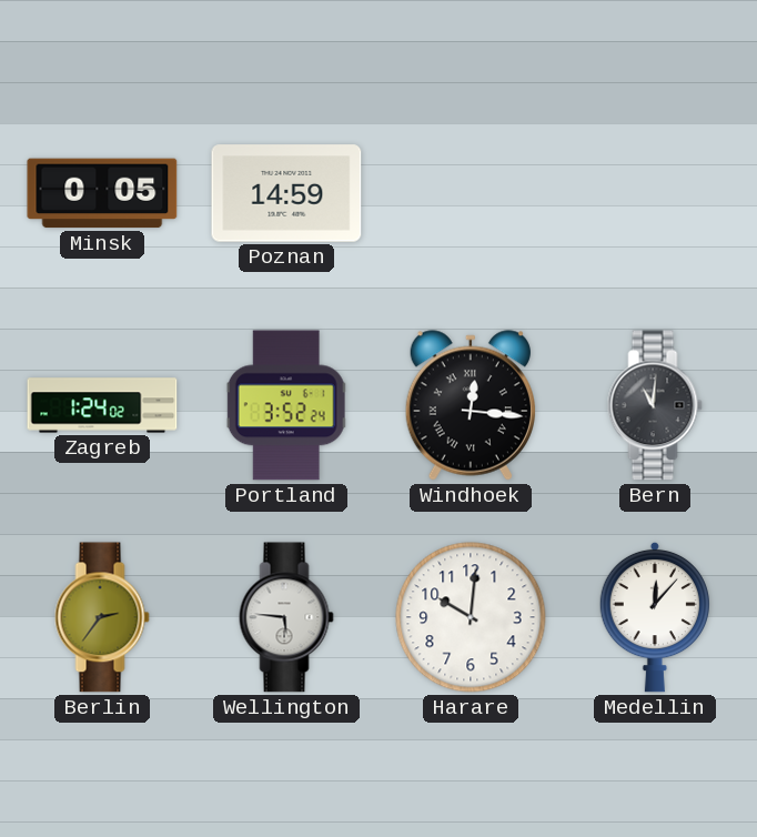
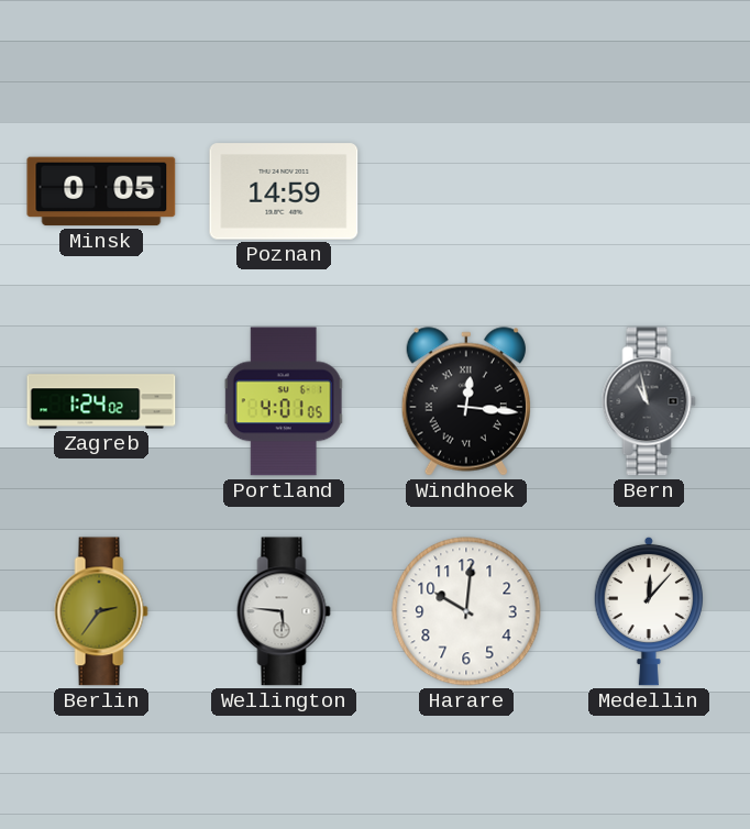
Portland: 3:52 -> 4:01
Bern: 11:01 -> 10:58
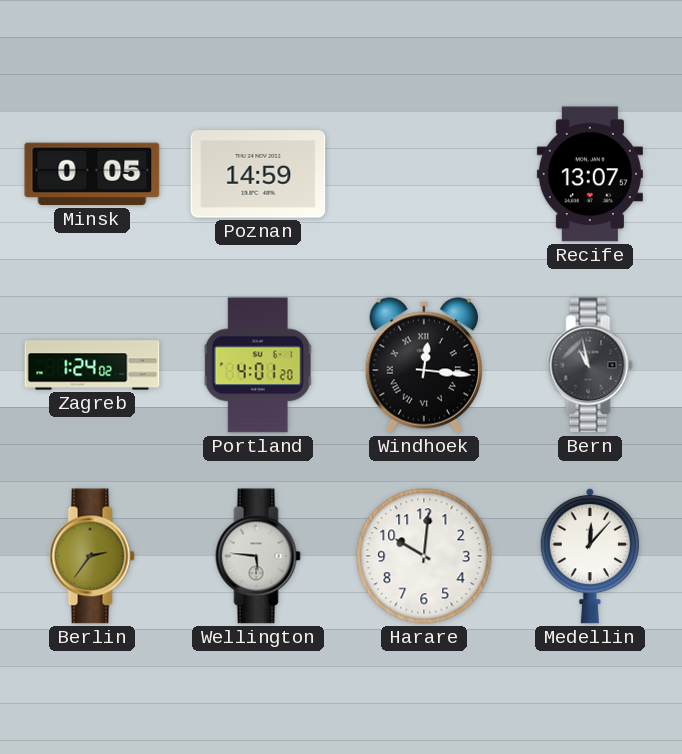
Recife: none -> 13:07
Portland: 4:01:05 -> 4:01:20
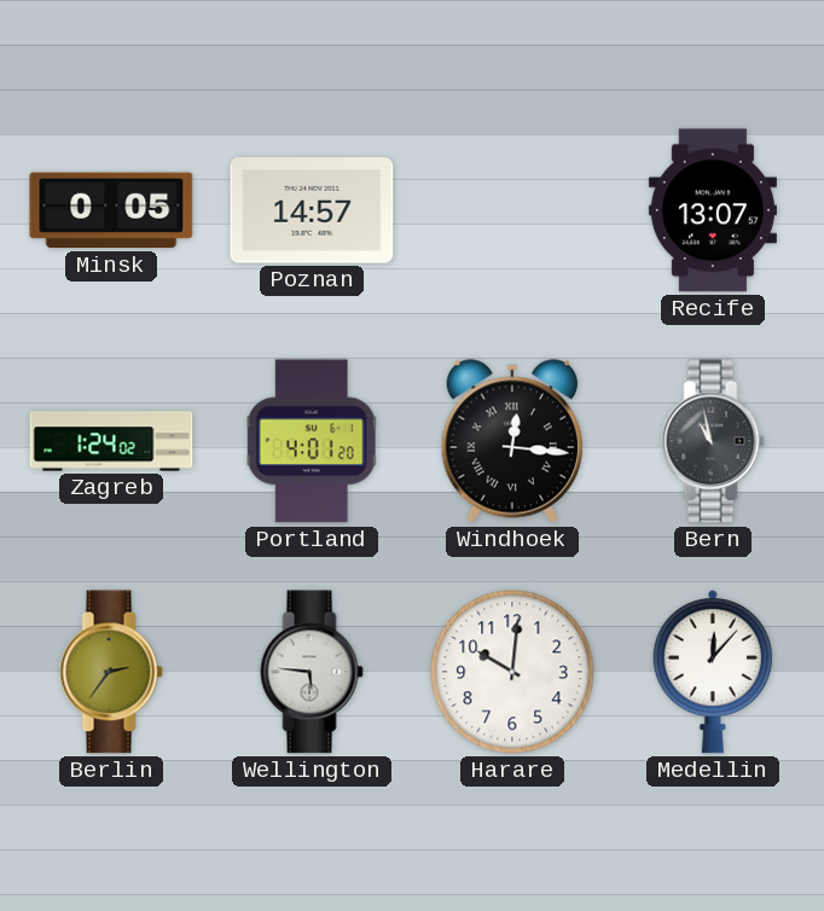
Poznan: 14:59 -> 14:57
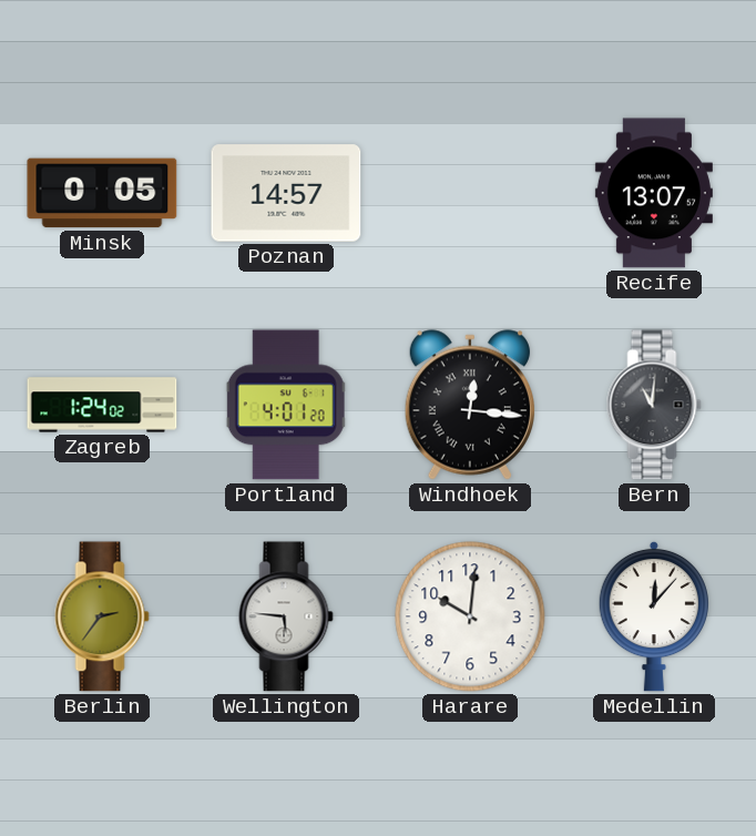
Bern: 10:58 -> 11:01
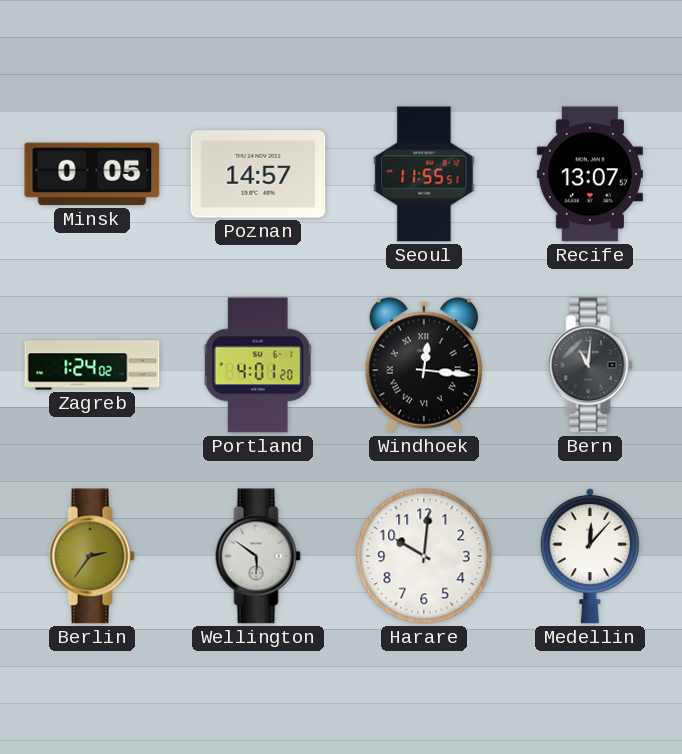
Seoul: none -> 11:55
Wellington: 5:46 -> 5:51
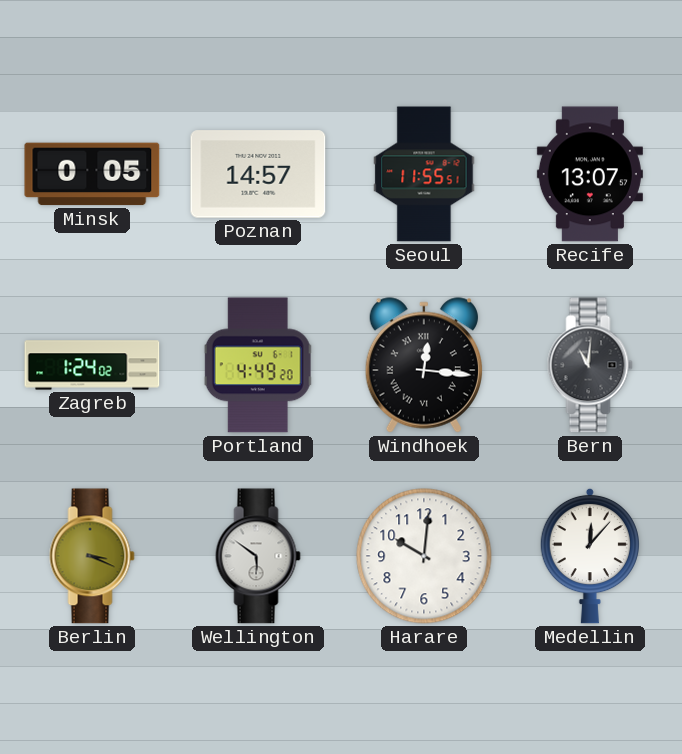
Portland: 4:01 -> 4:49
Berlin: 2:36 -> 3:19
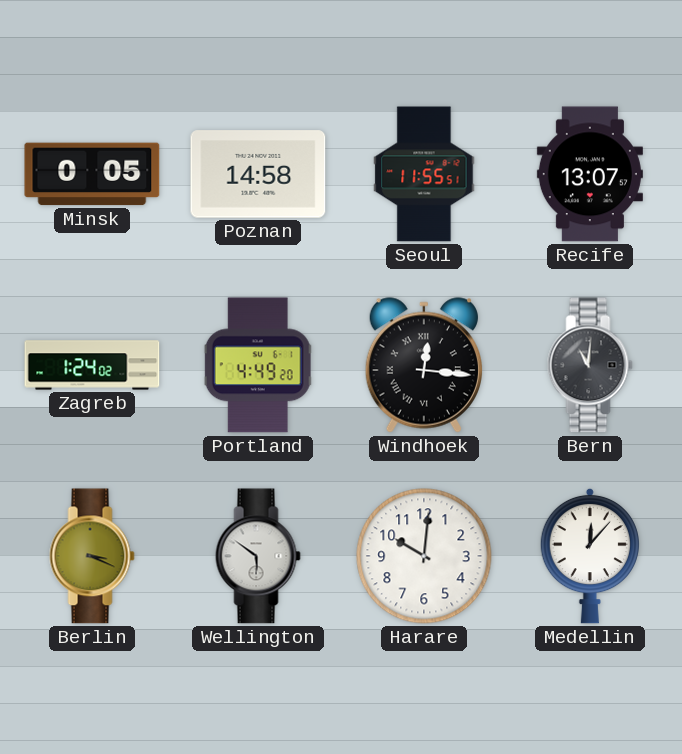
Poznan: 14:57 -> 14:58
